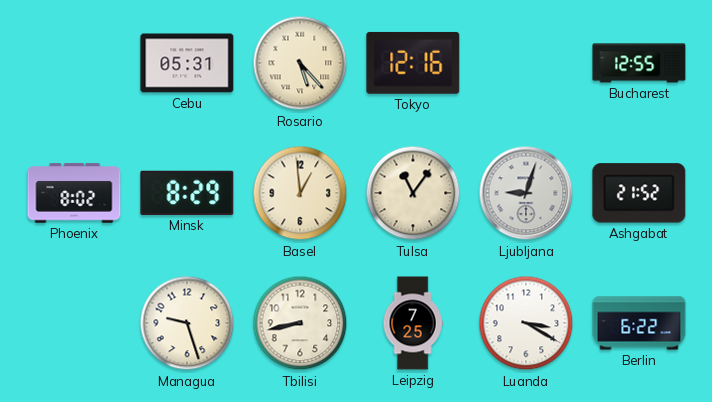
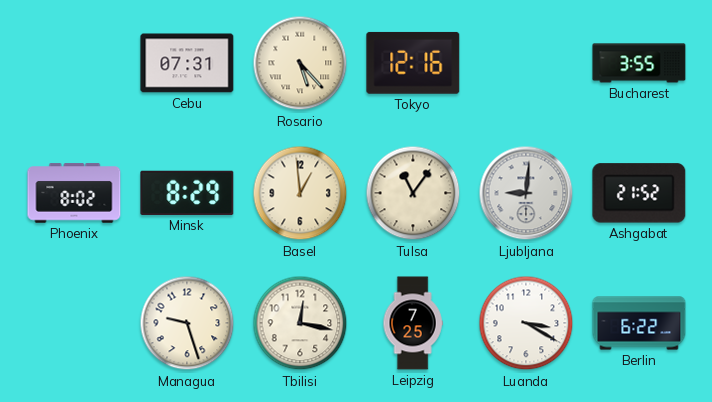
Cebu: 05:31 -> 07:31
Bucharest: 12:55 -> 3:55
Ljubljana: 9:03 -> 9:01
Tbilisi: 8:43 -> 12:17
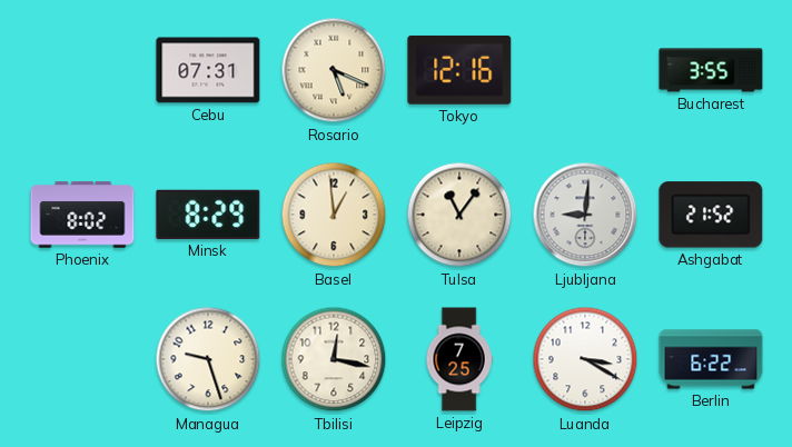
Rosario: 5:23 -> 5:19
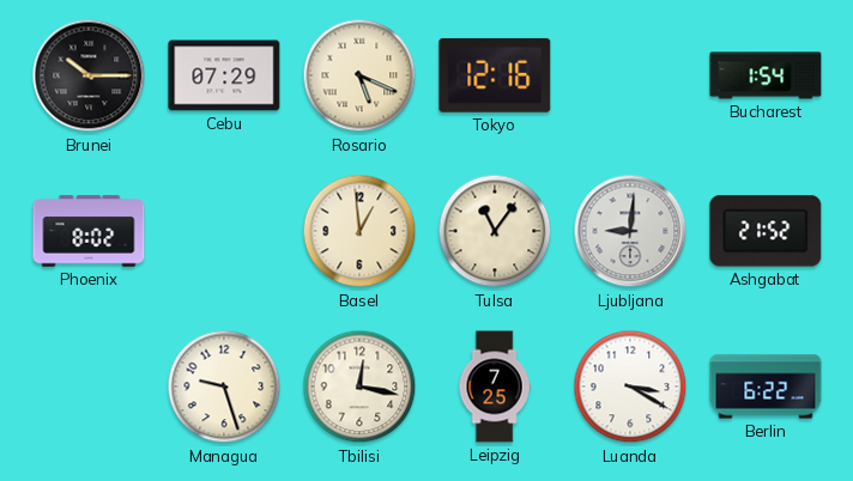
Brunei: none -> 10:15
Cebu: 07:31 -> 07:29
Bucharest: 3:55 -> 1:54
Minsk: 8:29 -> none
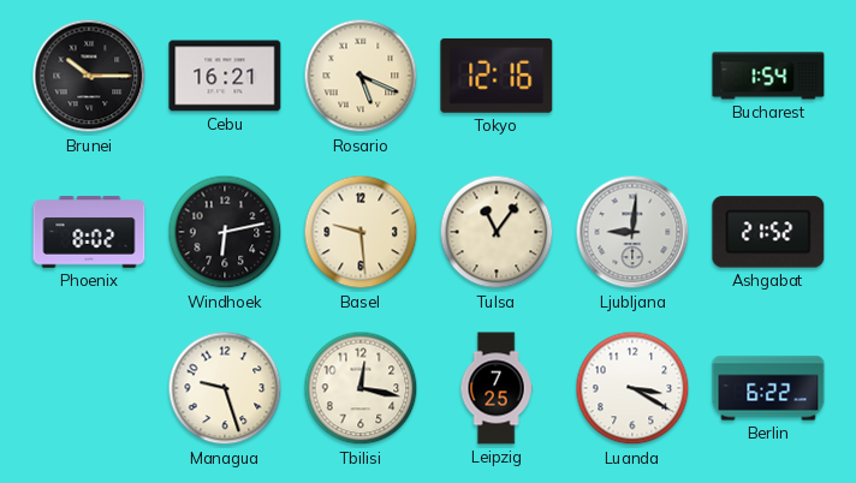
Cebu: 07:29 -> 16:21
Windhoek: none -> 6:13
Basel: 12:59 -> 9:29
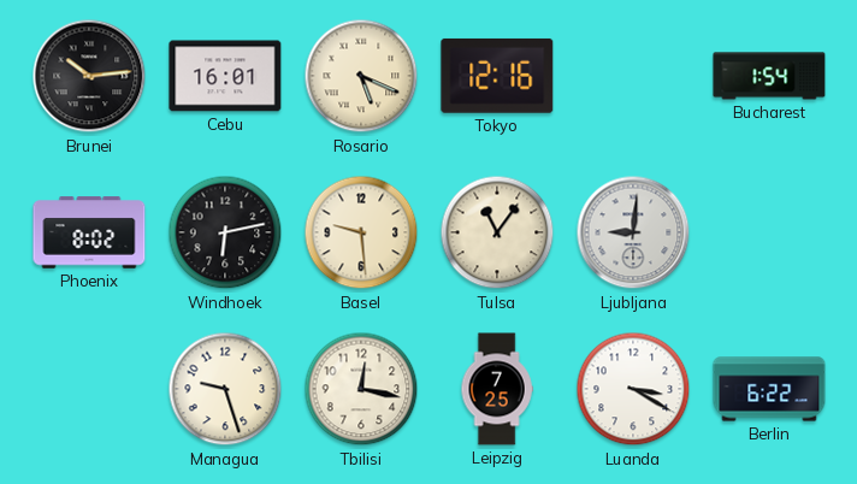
Brunei: 10:15 -> 10:14
Cebu: 16:21 -> 16:01
Ashgabat: 21:52 -> none
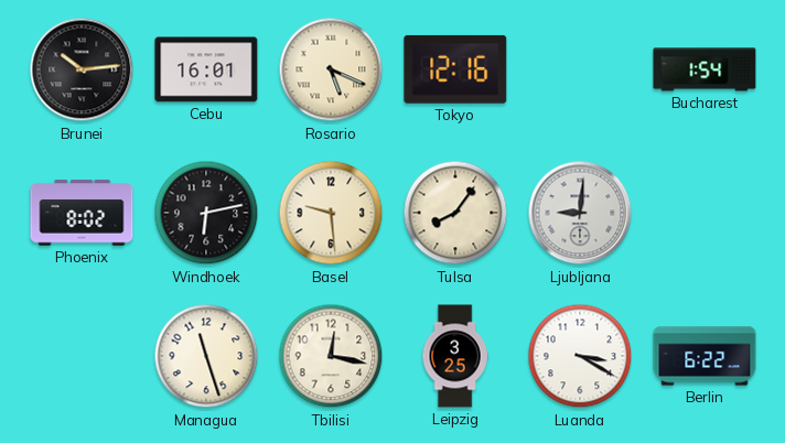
Tulsa: 11:06 -> 8:06
Managua: 9:27 -> 11:27
Leipzig: 7:25 -> 3:25
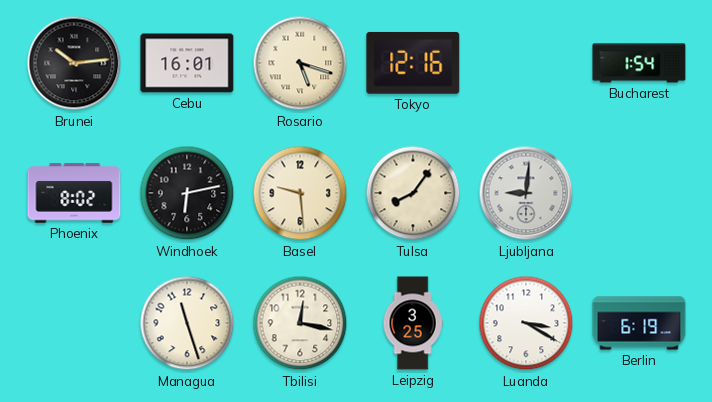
Rosario: 5:19 -> 5:18
Berlin: 6:22 -> 6:19
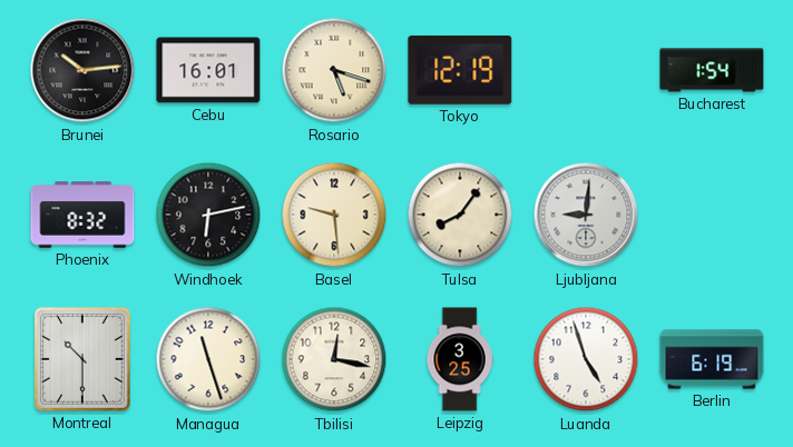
Tokyo: 12:16 -> 12:19
Phoenix: 8:02 -> 8:32
Montreal: none -> 10:30
Luanda: 3:20 -> 4:57
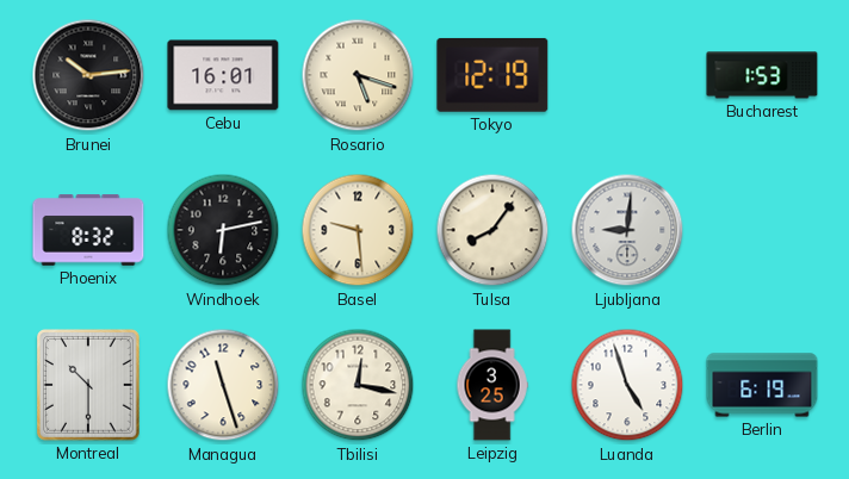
Bucharest: 1:54 -> 1:53
